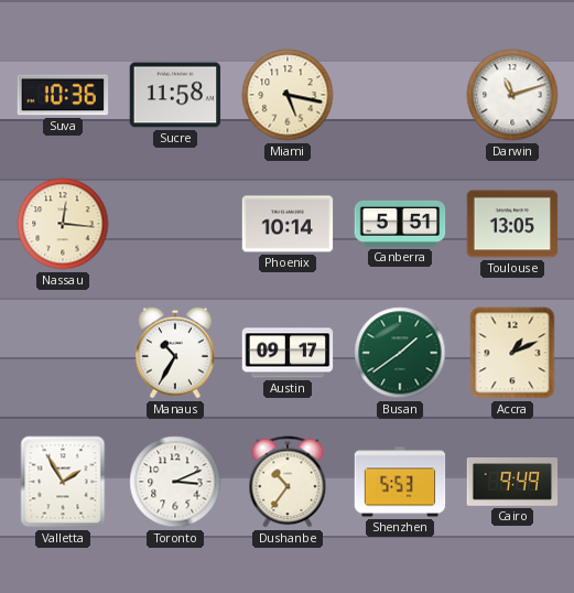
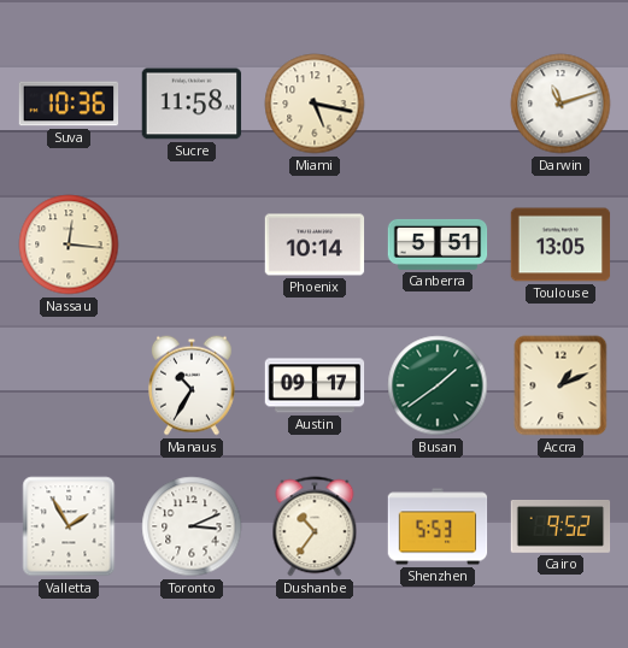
Cairo: 9:49 -> 9:52
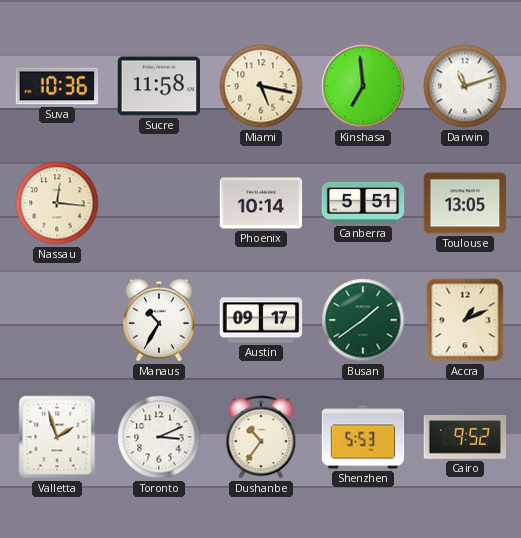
Kinshasa: none -> 6:59
Valletta: 1:55 -> 1:57
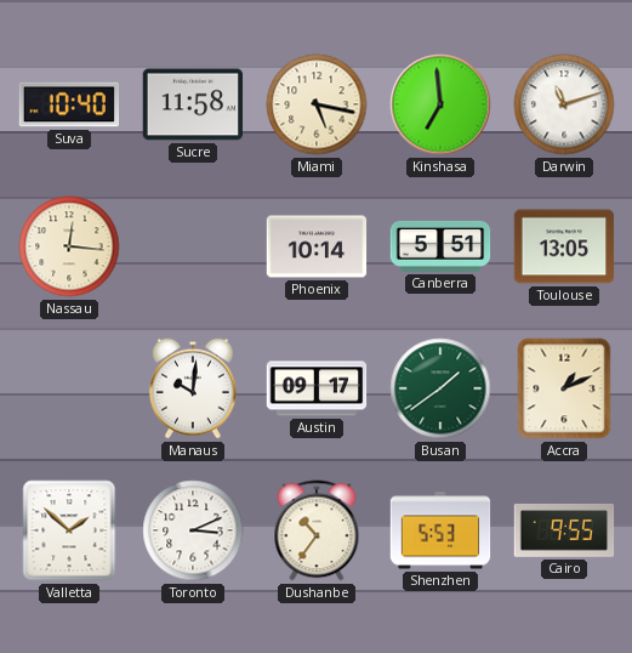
Suva: 10:36 -> 10:40
Manaus: 10:35 -> 10:01
Valletta: 1:57 -> 1:52
Cairo: 9:52 -> 9:55
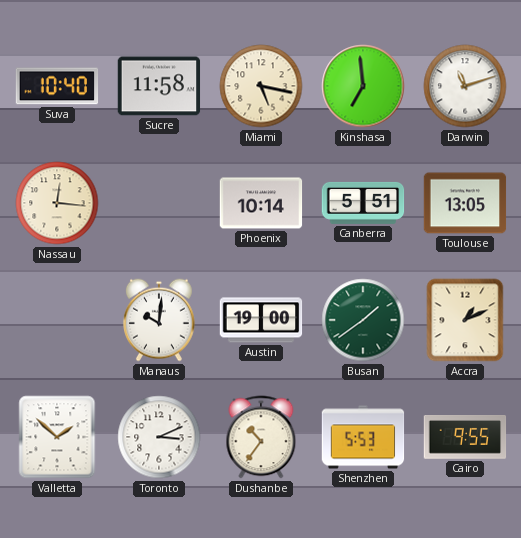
Austin: 09:17 -> 19:00
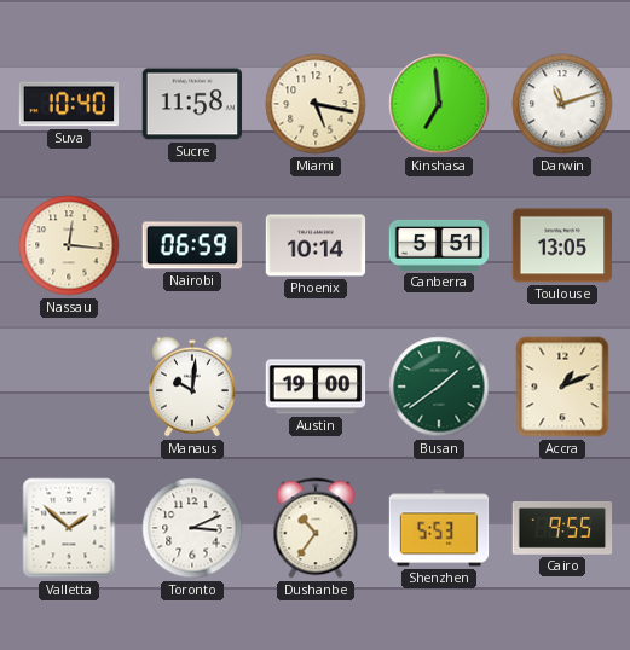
Nairobi: none -> 06:59
